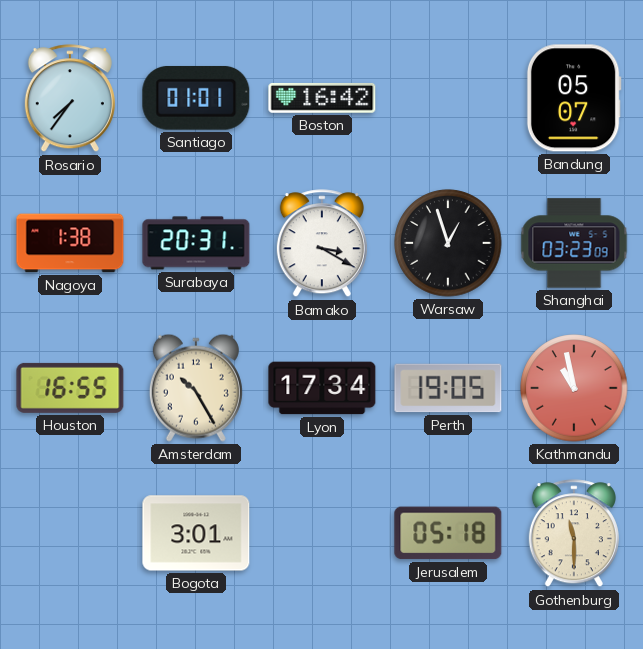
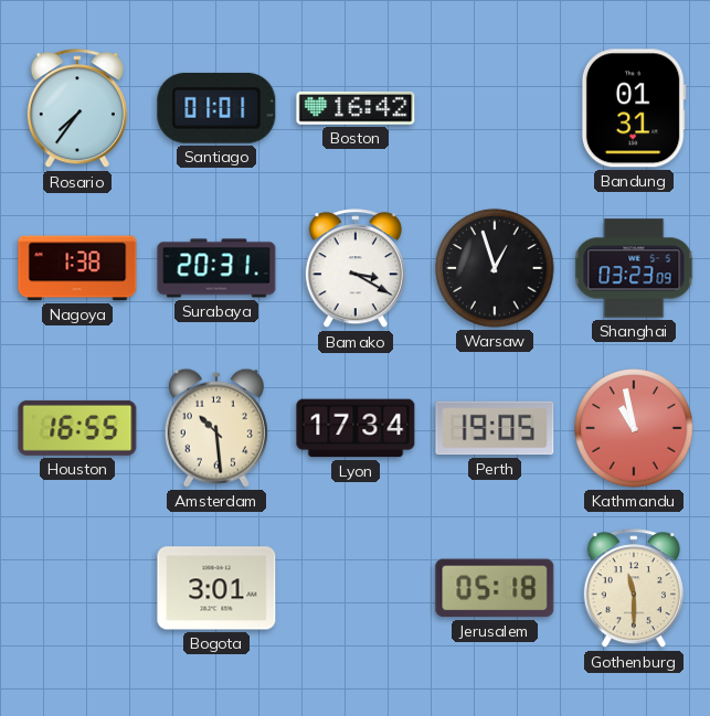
Bandung: 05:07 -> 01:31
Amsterdam: 10:25 -> 10:29
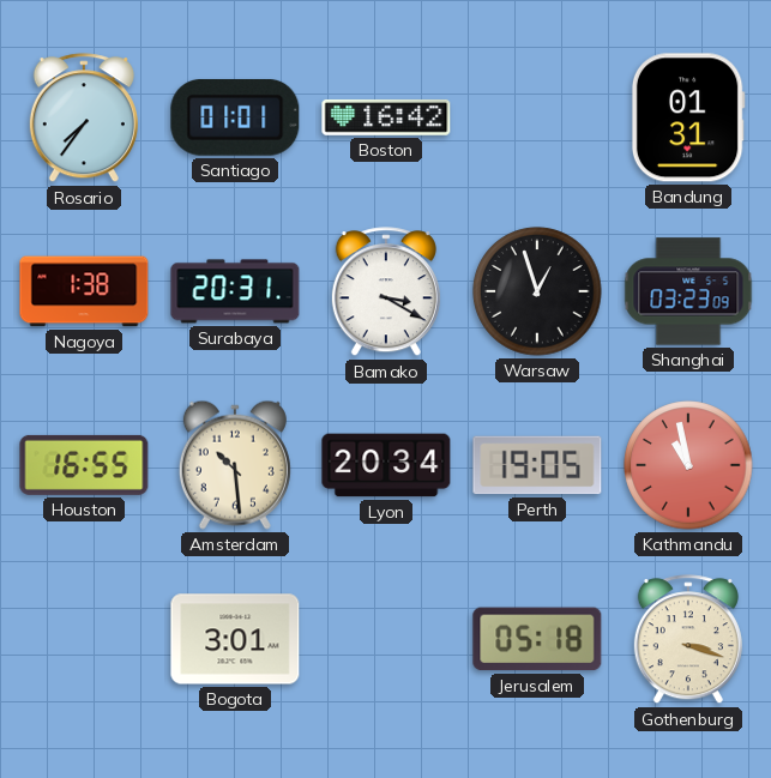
Lyon: 17:34 -> 20:34
Gothenburg: 11:30 -> 3:18
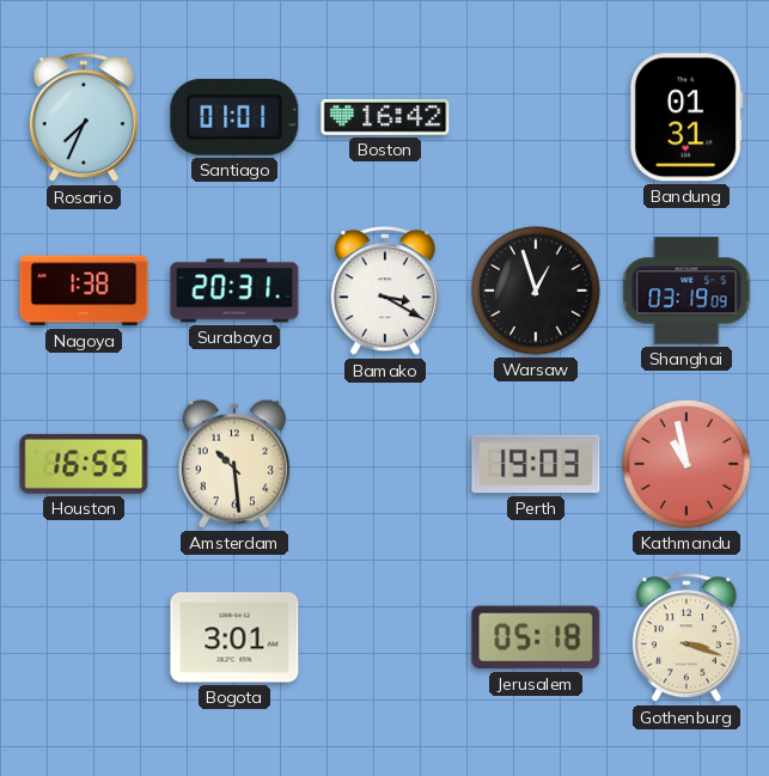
Rosario: 7:36 -> 7:34
Shanghai: 03:23 -> 03:19
Lyon: 20:34 -> none
Perth: 19:05 -> 19:03
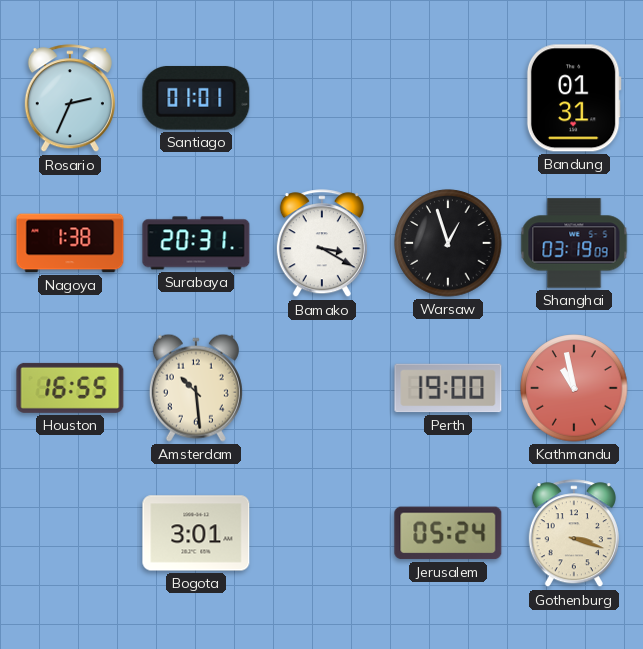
Rosario: 7:34 -> 2:34
Boston: 16:42 -> none
Perth: 19:03 -> 19:00
Jerusalem: 05:18 -> 05:24
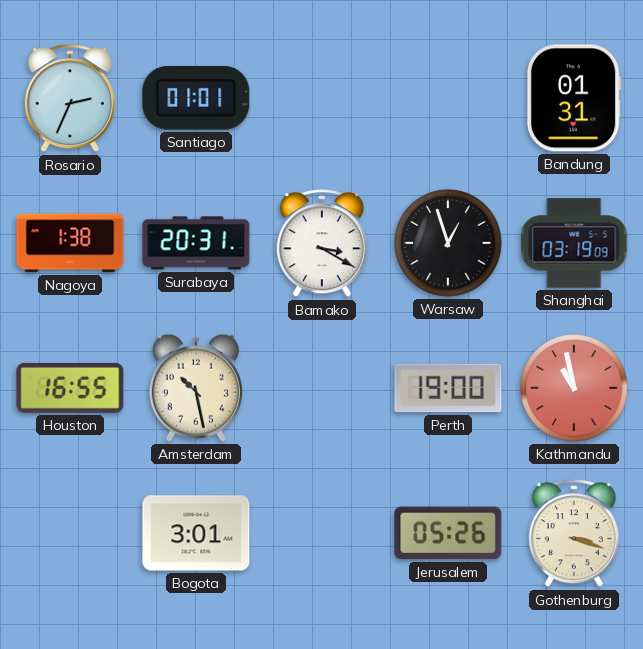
Amsterdam: 10:29 -> 10:28
Jerusalem: 05:24 -> 05:26
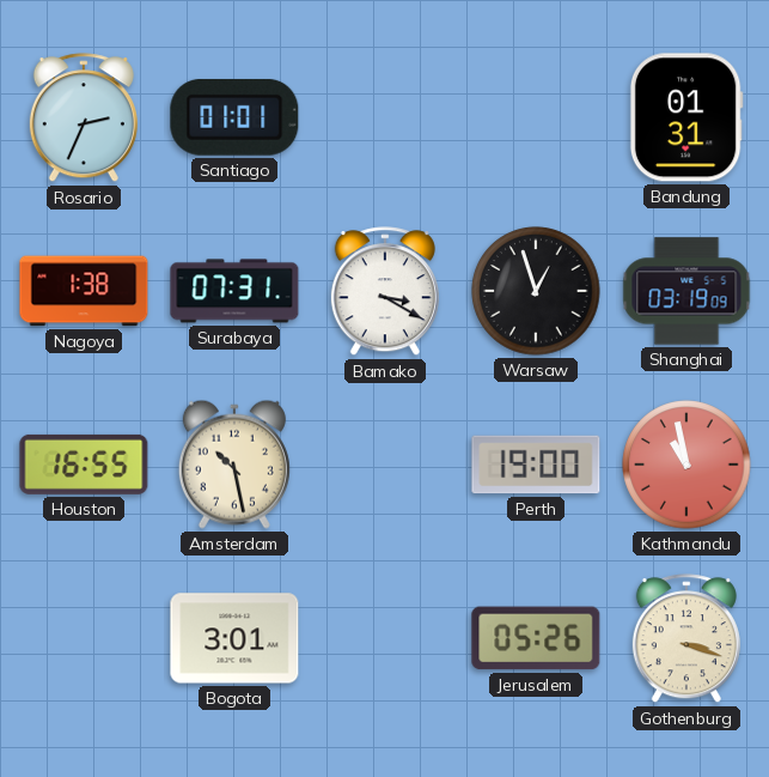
Surabaya: 20:31 -> 07:31
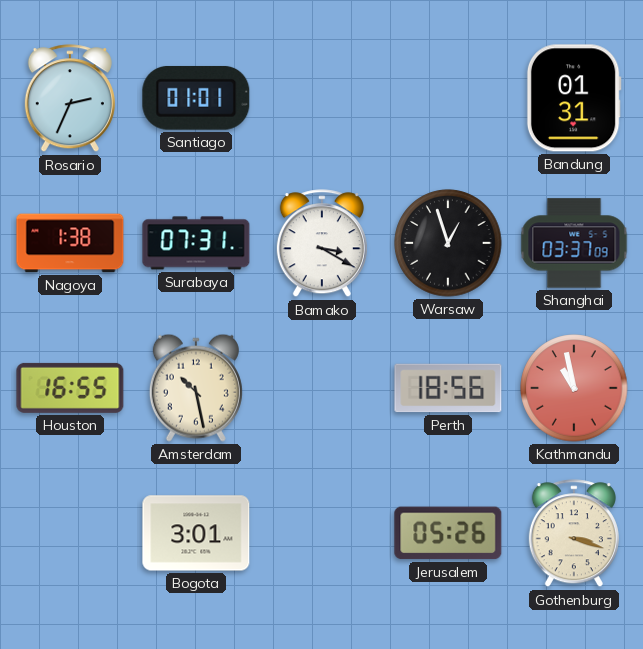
Shanghai: 03:19 -> 03:37
Perth: 19:00 -> 18:56
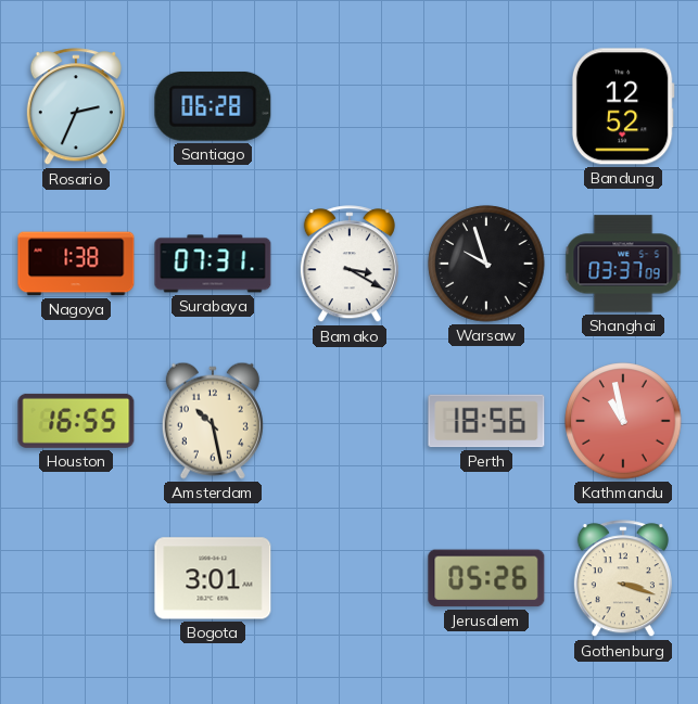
Santiago: 01:01 -> 06:28
Bandung: 01:31 -> 12:52
Warsaw: 12:57 -> 9:57
